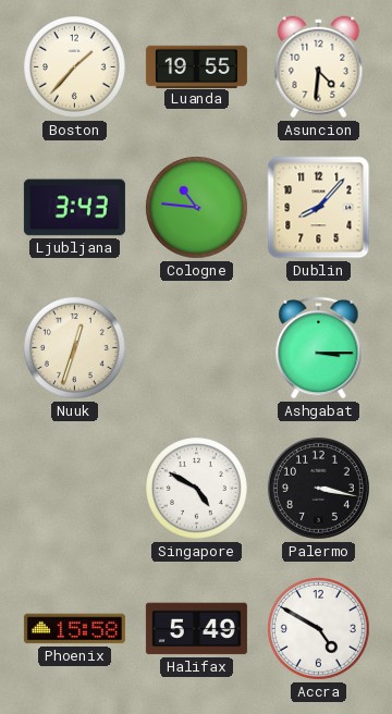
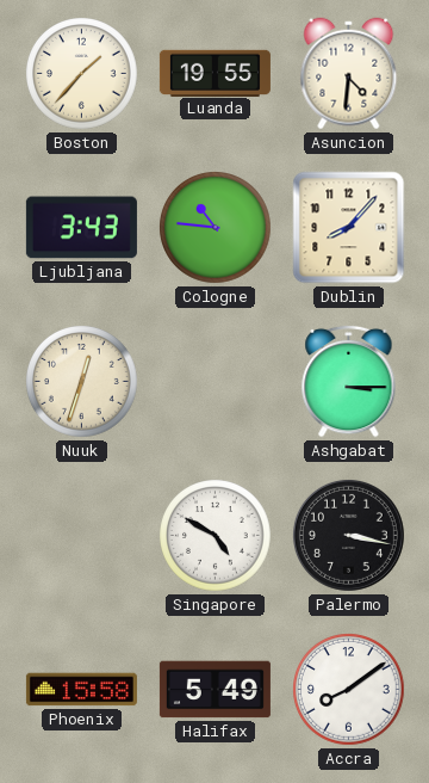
Accra: 4:50 -> 8:09
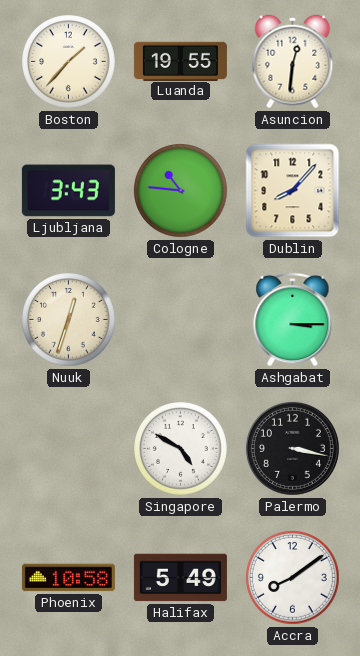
Asuncion: 4:31 -> 12:31
Phoenix: 15:58 -> 10:58
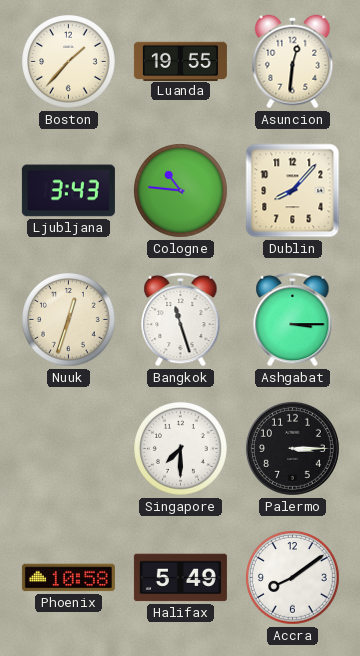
Bangkok: none -> 11:27
Singapore: 4:50 -> 7:30
Palermo: 3:17 -> 3:15
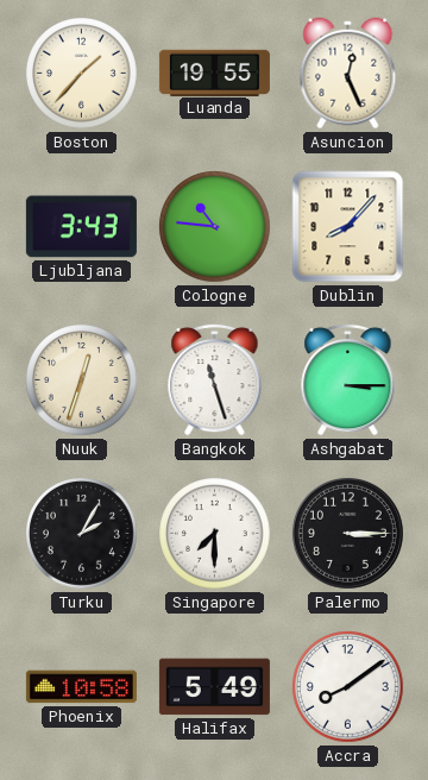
Asuncion: 12:31 -> 12:26
Turku: none -> 2:05
